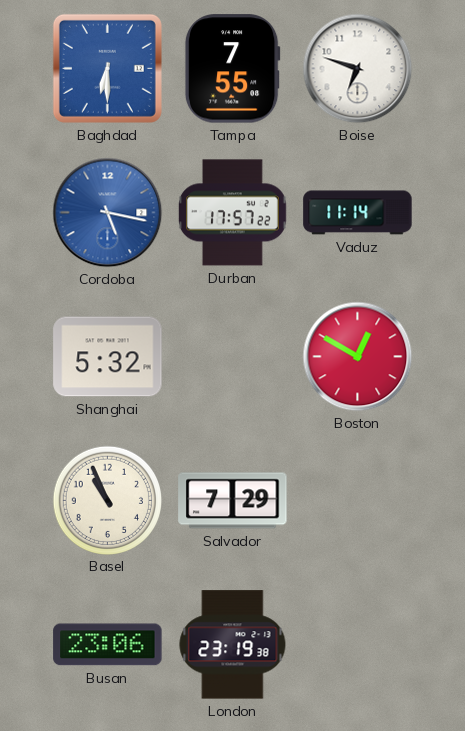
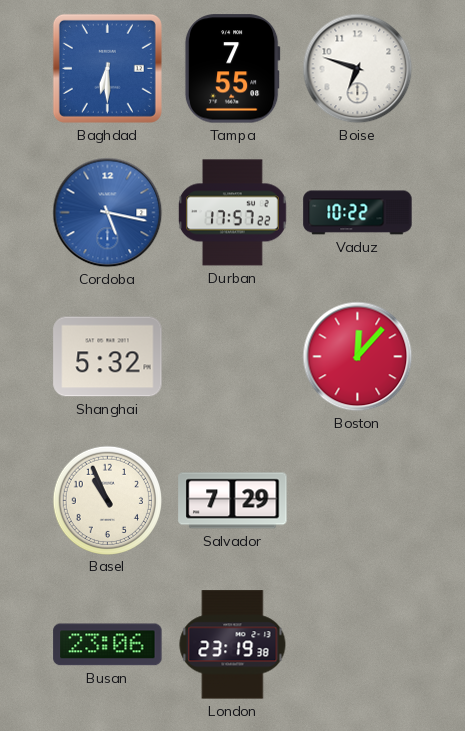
Vaduz: 11:14 -> 10:22
Boston: 12:50 -> 12:07
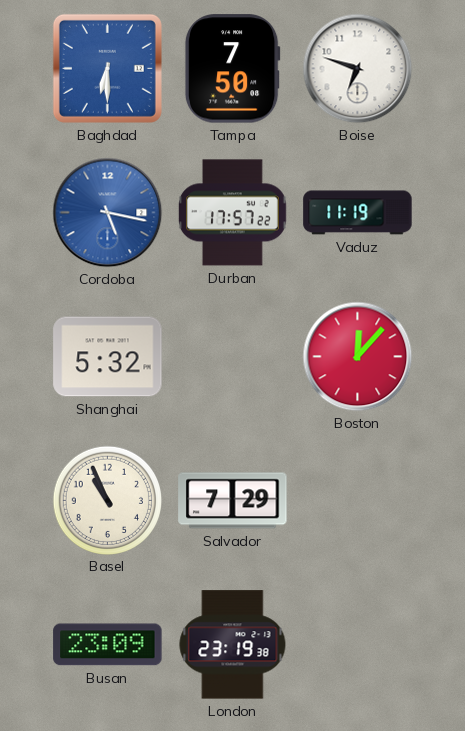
Tampa: 7:55 -> 7:50
Vaduz: 10:22 -> 11:19
Busan: 23:06 -> 23:09
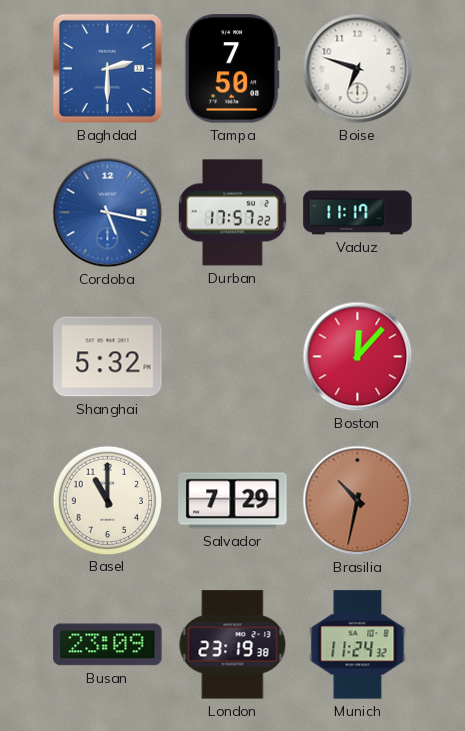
Baghdad: 6:30 -> 2:30
Vaduz: 11:19 -> 11:17
Basel: 10:56 -> 11:00
Brasilia: none -> 10:32
Munich: none -> 11:24
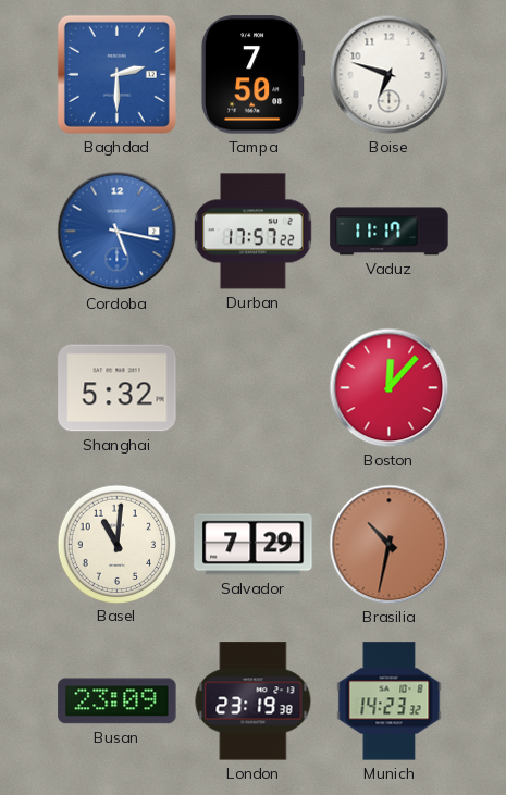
Basel: 11:00 -> 11:01
Munich: 11:24 -> 14:23
